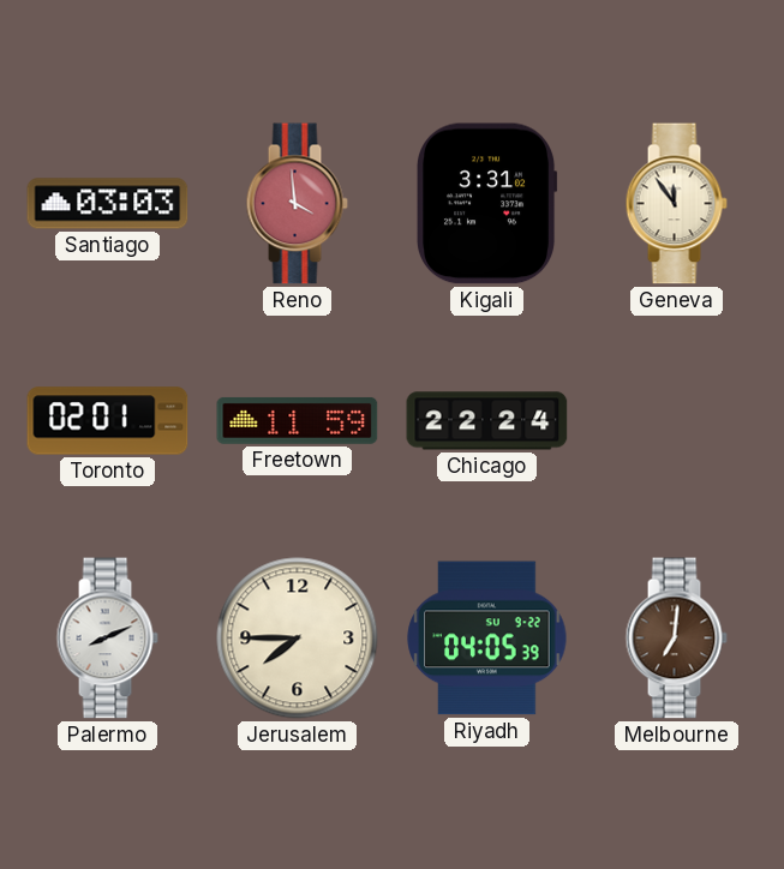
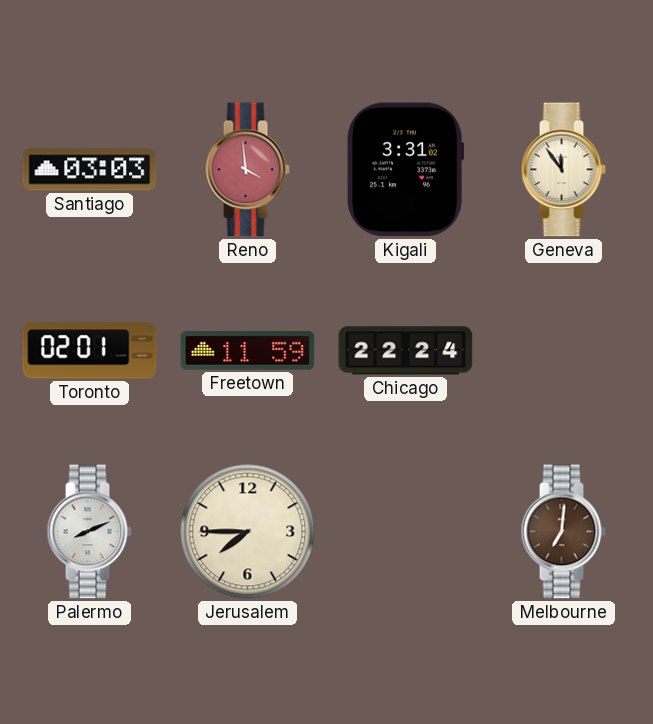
Riyadh: 04:05 -> none
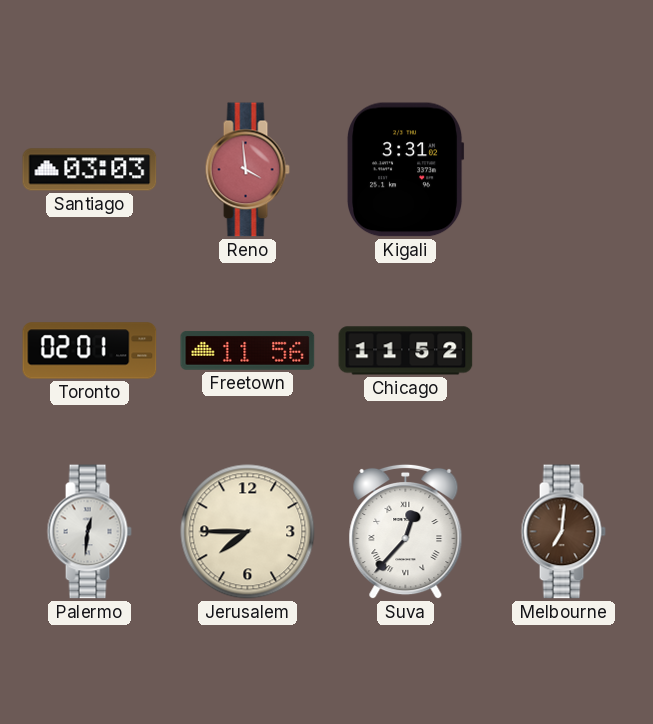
Geneva: 11:54 -> none
Freetown: 11:59 -> 11:56
Chicago: 22:24 -> 11:52
Palermo: 8:11 -> 12:31
Suva: none -> 12:37
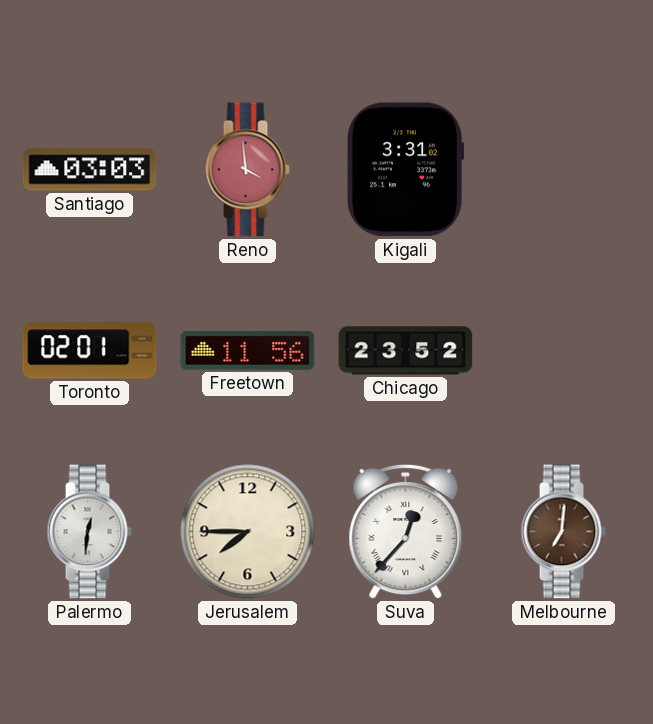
Chicago: 11:52 -> 23:52
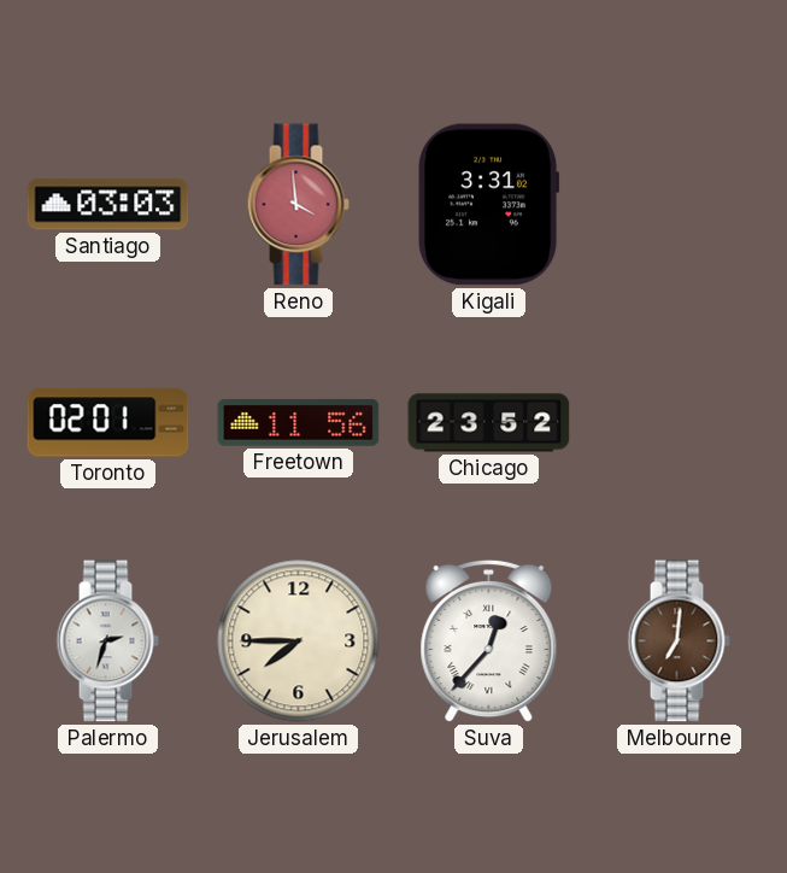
Palermo: 12:31 -> 2:33
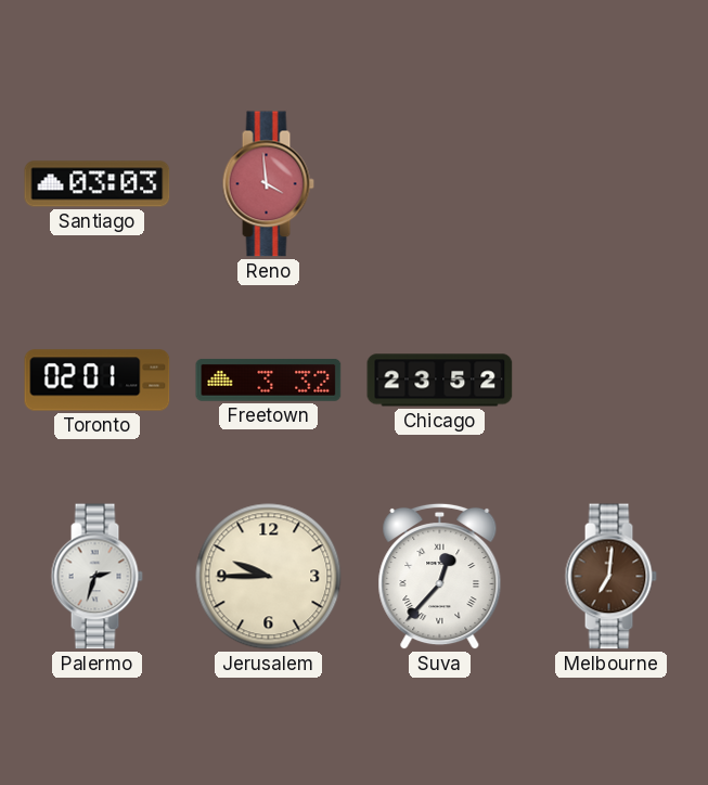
Kigali: 3:31 -> none
Freetown: 11:56 -> 3:32
Jerusalem: 7:45 -> 9:45
